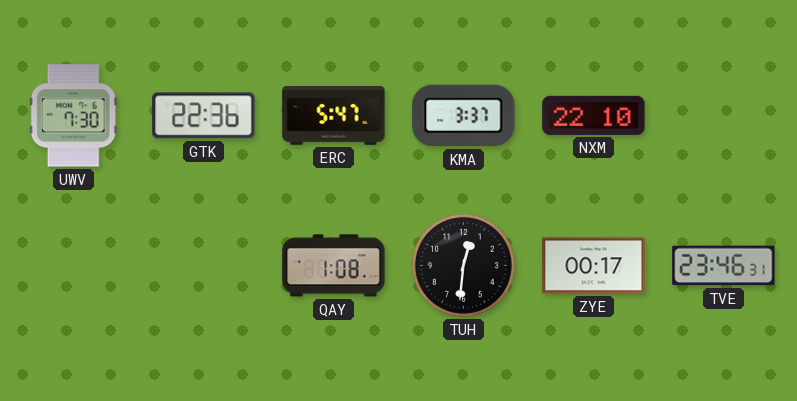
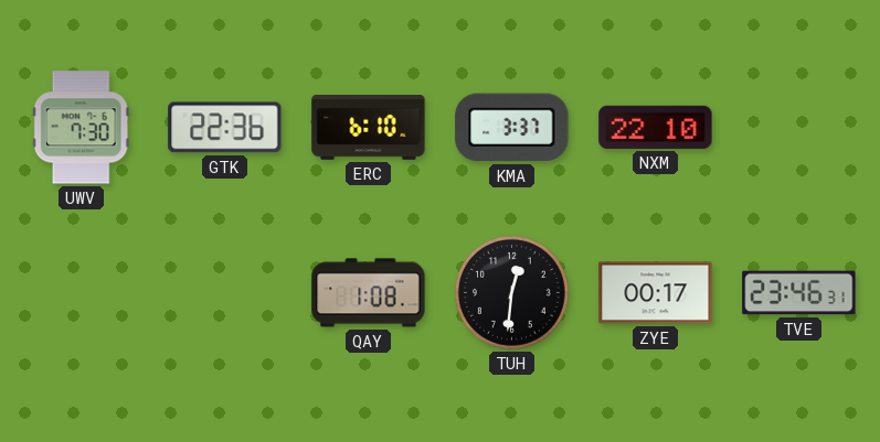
ERC: 5:47 -> 6:10
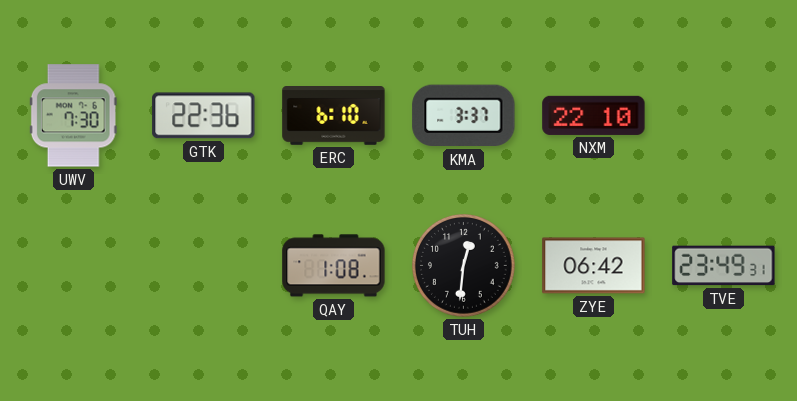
ZYE: 00:17 -> 06:42
TVE: 23:46 -> 23:49
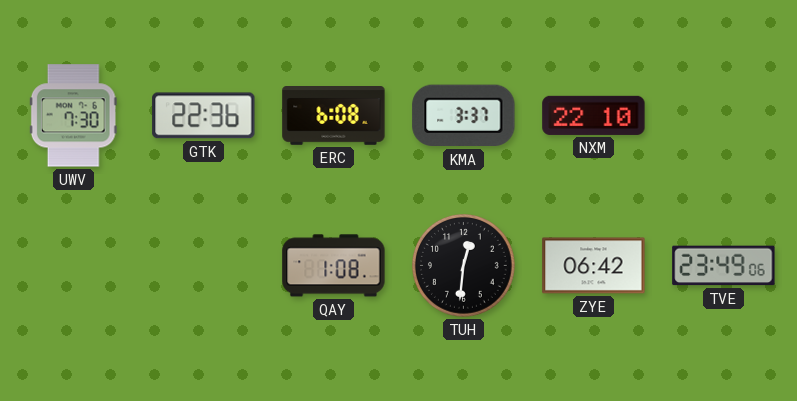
ERC: 6:10 -> 6:08
TVE: 23:49:31 -> 23:49:06
